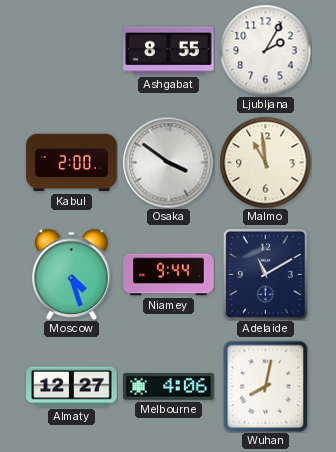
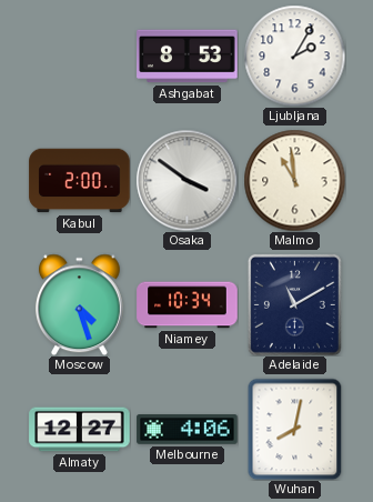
Ashgabat: 8:55 -> 8:53
Niamey: 9:44 -> 10:34
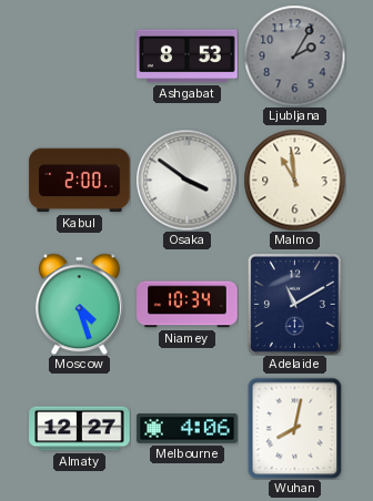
Ljubljana dial: white -> grey
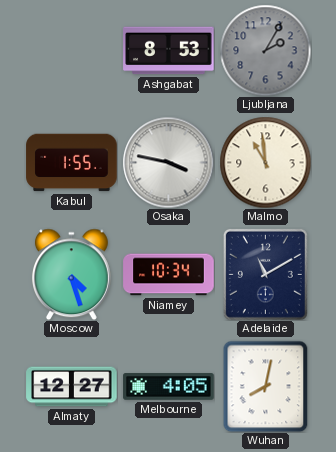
Kabul: 2:00 -> 1:55
Osaka: 3:51 -> 3:47
Melbourne: 4:06 -> 4:05
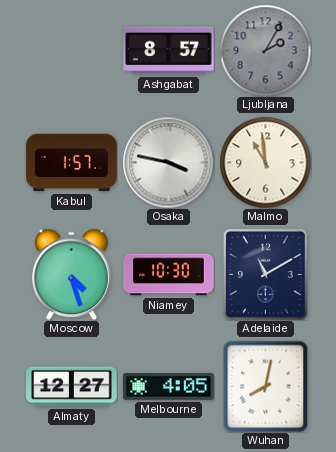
Ashgabat: 8:53 -> 8:57
Kabul: 1:55 -> 1:57
Niamey: 10:34 -> 10:30
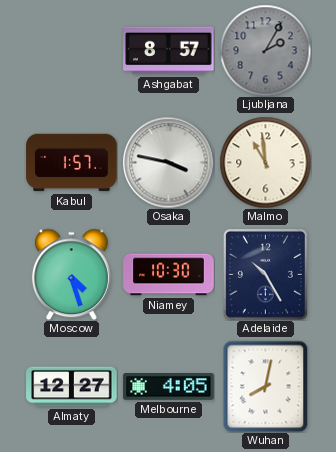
Adelaide: 11:10 -> 10:25
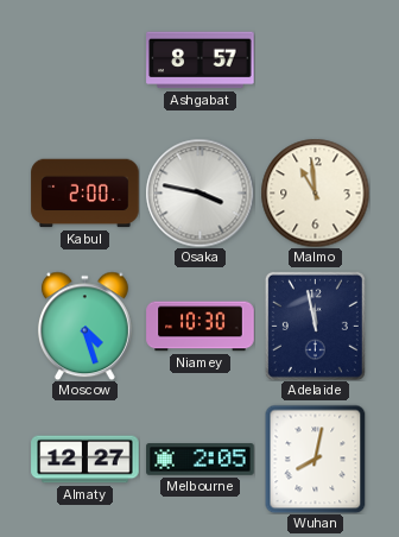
Ljubljana: 2:05 -> none
Kabul: 1:57 -> 2:00
Adelaide: 10:25 -> 11:58
Melbourne: 4:05 -> 2:05
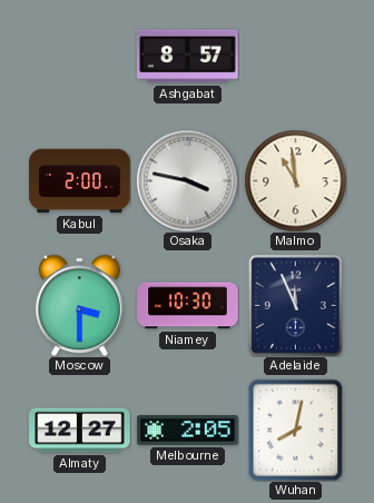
Moscow: 4:27 -> 3:30
Adelaide: 11:58 -> 11:56
